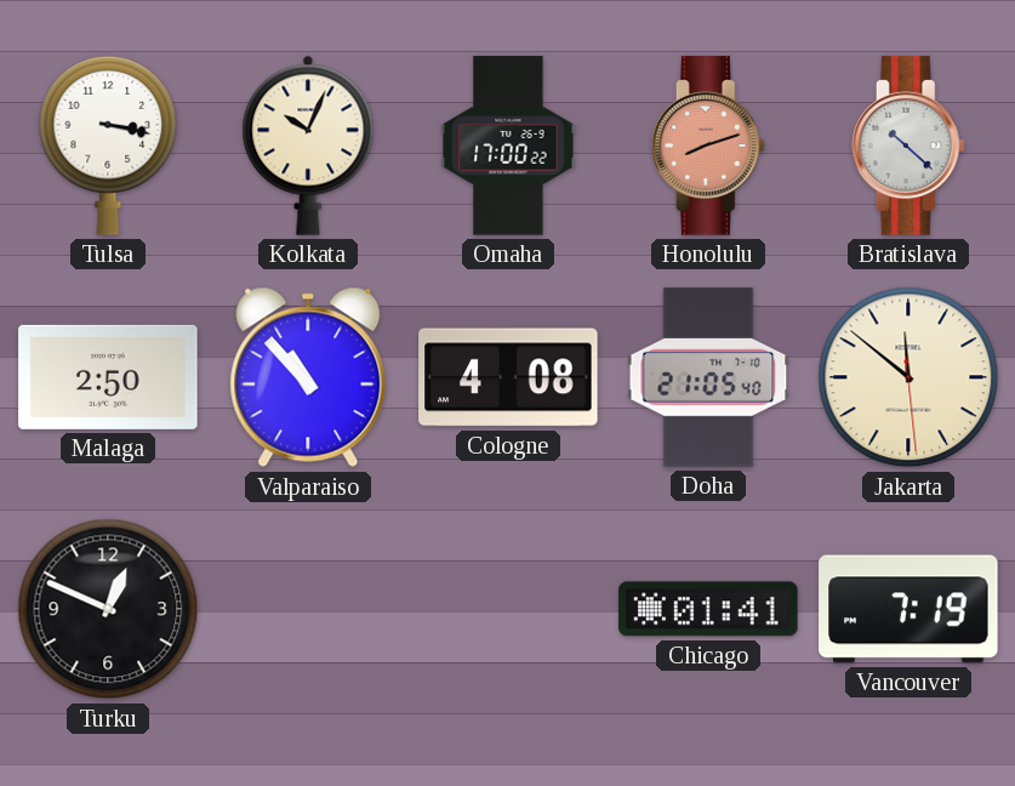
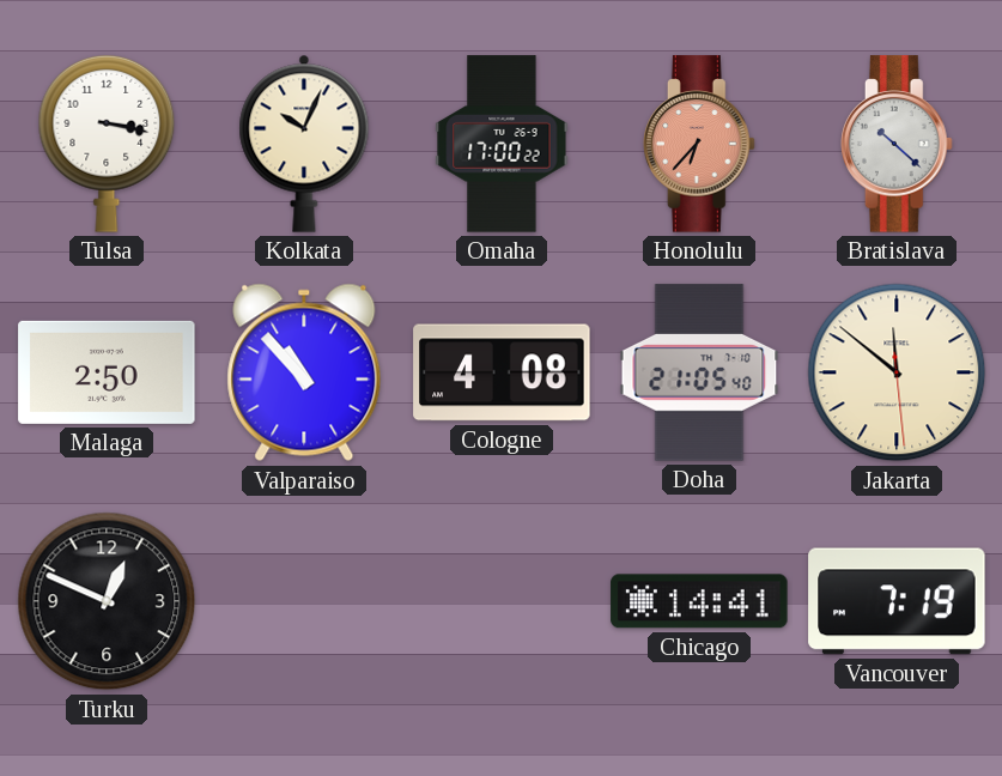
Honolulu: 8:12 -> 6:37
Chicago: 01:41 -> 14:41
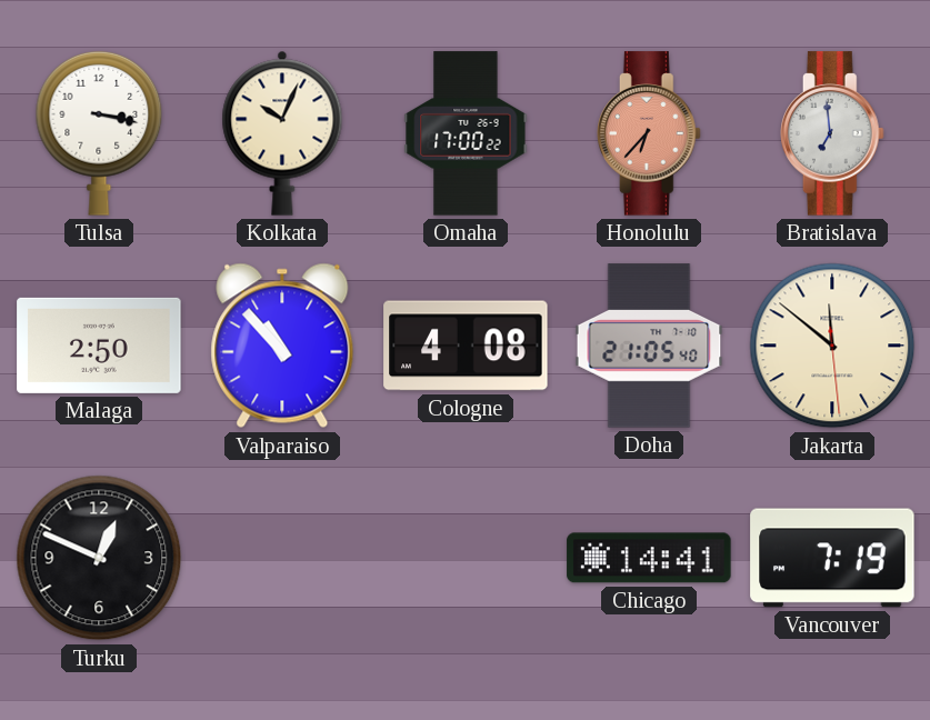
Bratislava: 10:22 -> 6:59
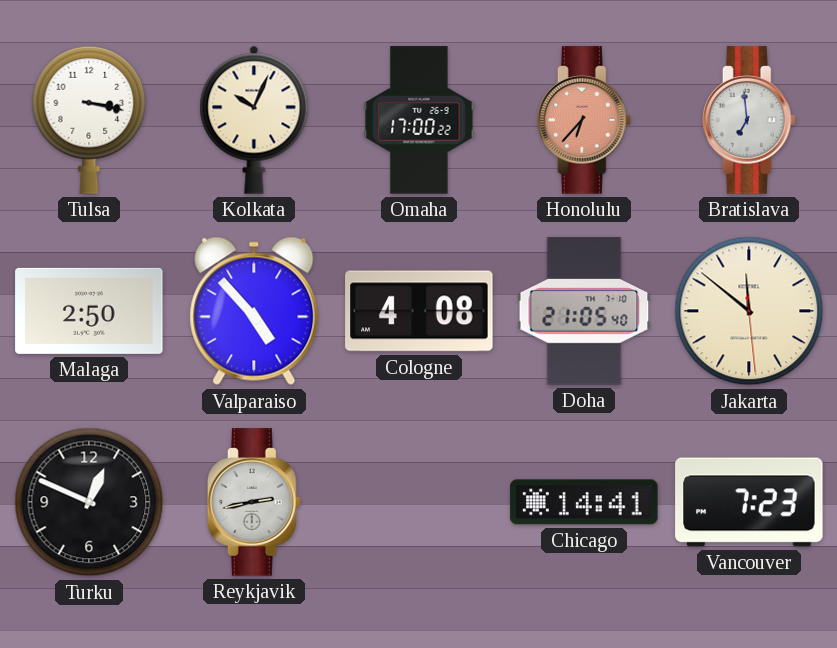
Valparaiso: 10:53 -> 4:53
Reykjavik: none -> 2:43
Vancouver: 7:19 -> 7:23
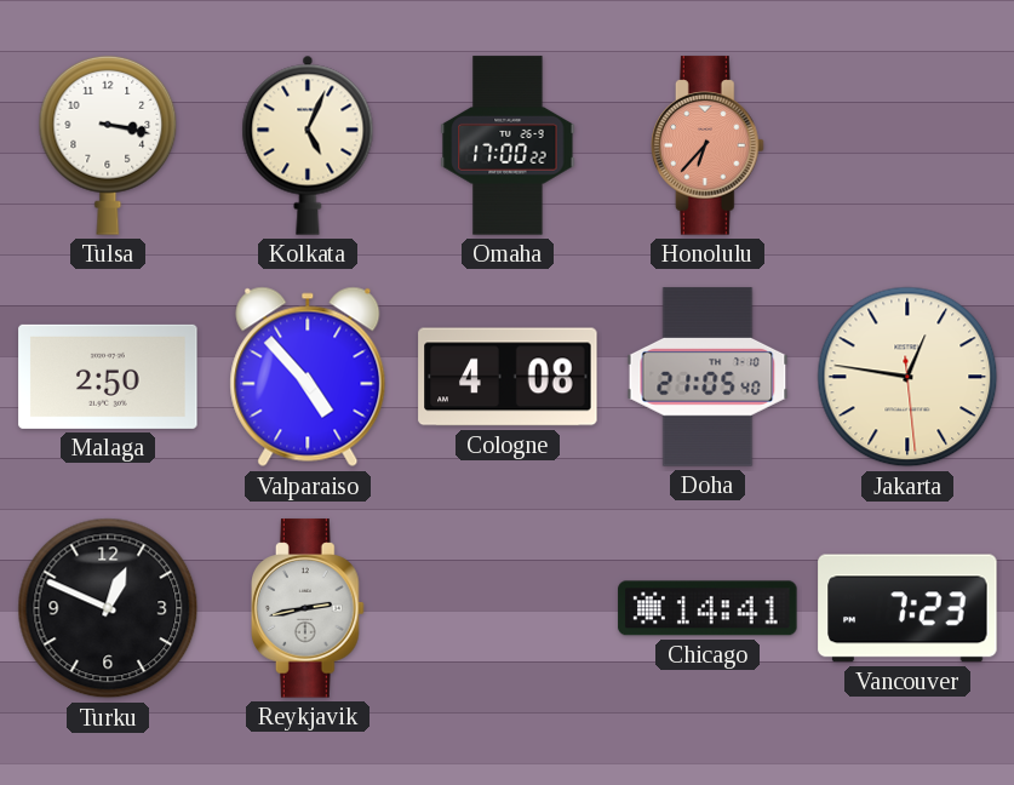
Kolkata: 10:04 -> 5:04
Bratislava: 6:59 -> none
Jakarta: 11:51 -> 12:46
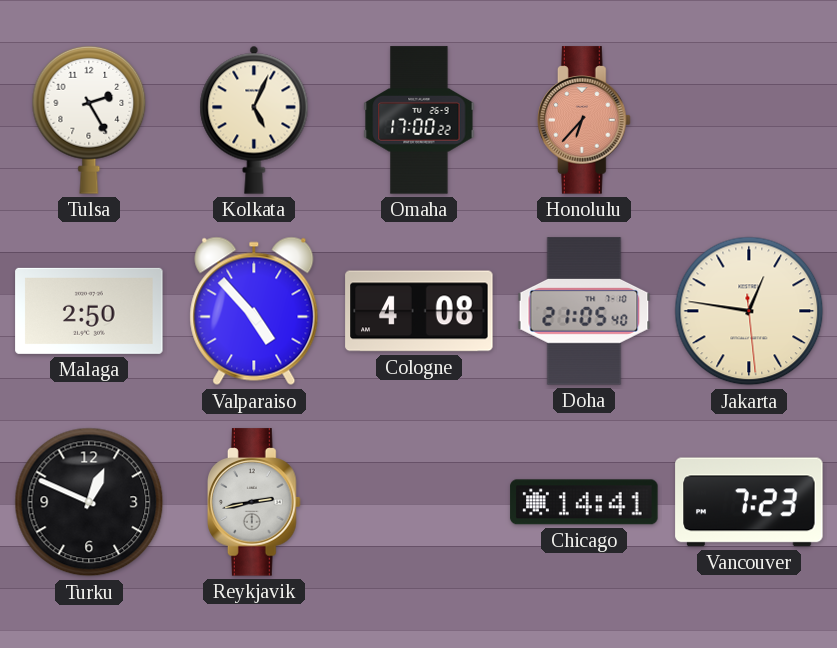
Tulsa: 3:17 -> 2:25
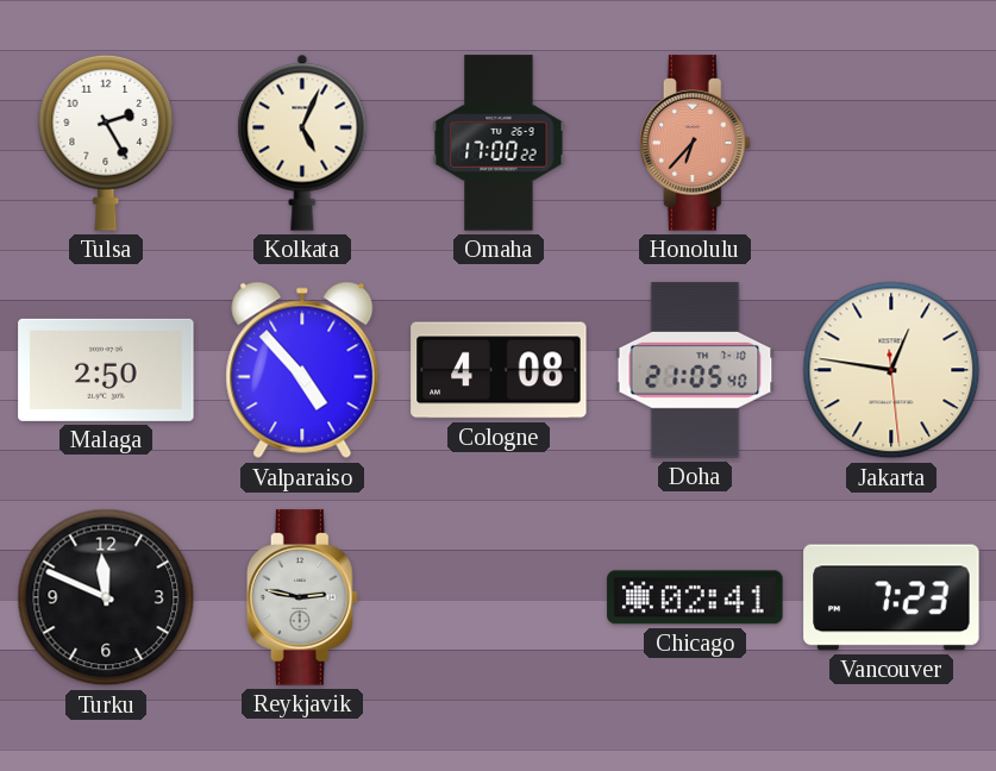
Turku: 12:49 -> 11:49
Reykjavik: 2:43 -> 2:47
Chicago: 14:41 -> 02:41
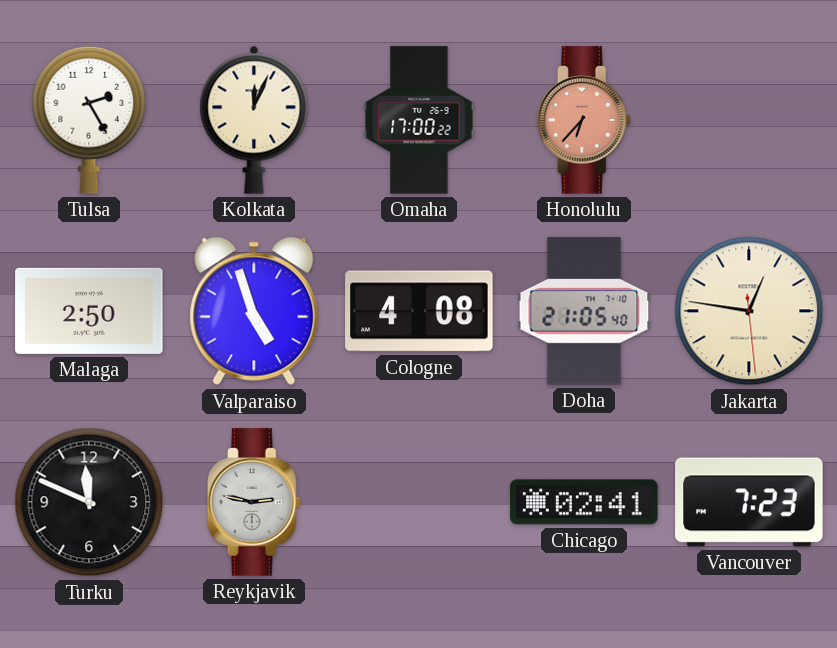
Kolkata: 5:04 -> 12:04
Valparaiso: 4:53 -> 4:57
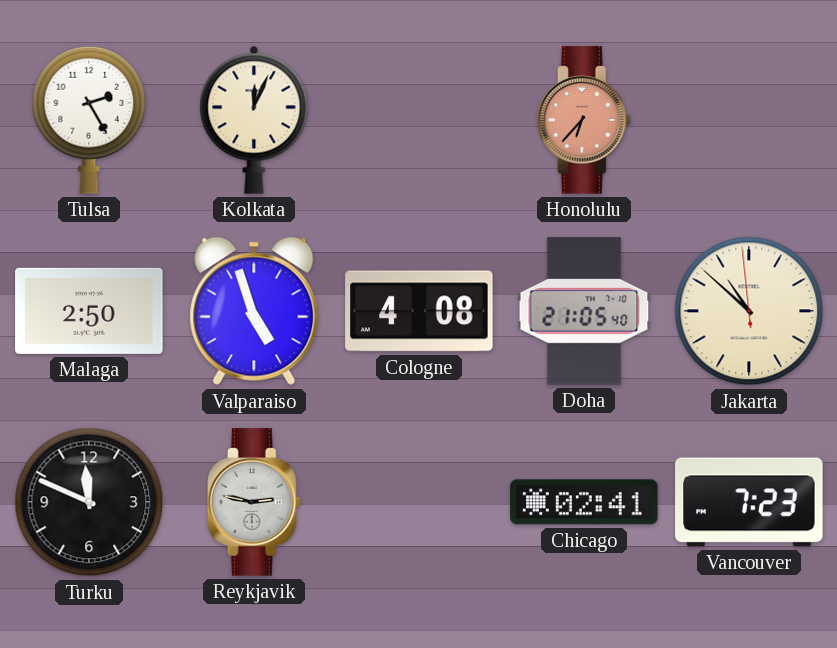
Omaha: 17:00 -> none
Jakarta: 12:46 -> 10:51
